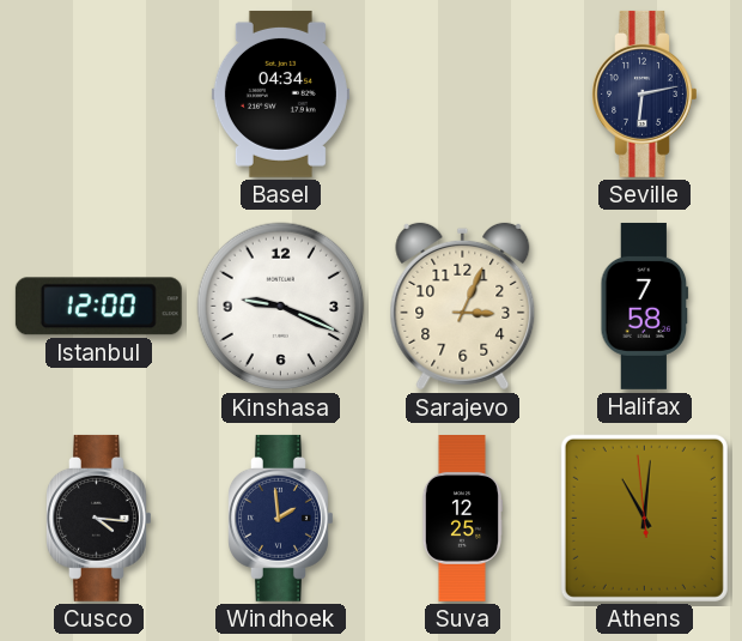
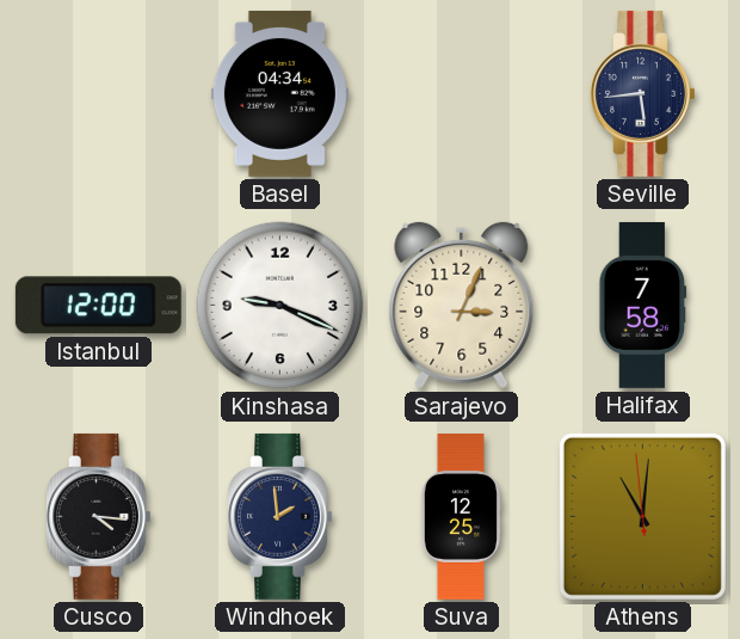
Seville: 6:13 -> 5:44
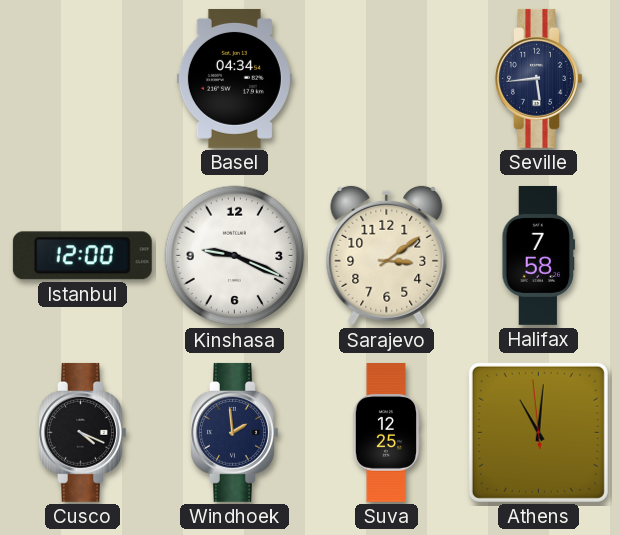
Sarajevo: 3:04 -> 3:09
Cusco: 4:16 -> 4:19
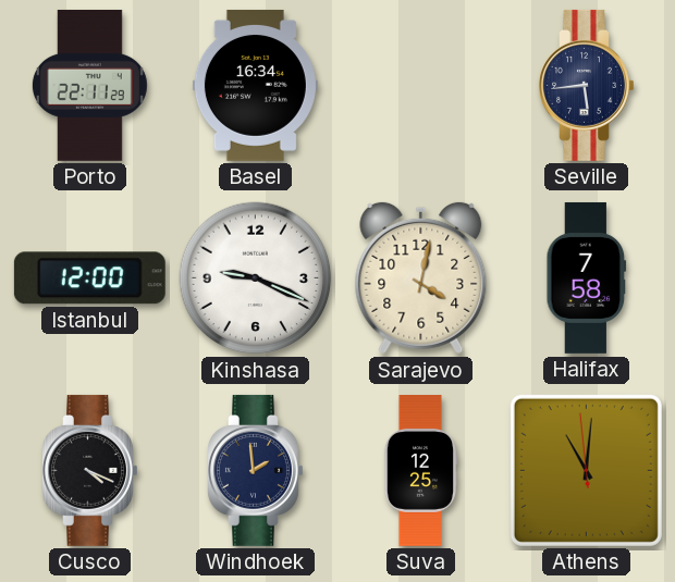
Porto: none -> 22:11
Basel: 04:34 -> 16:34
Sarajevo: 3:09 -> 4:02
